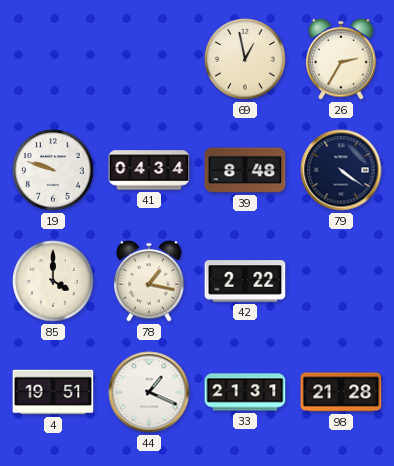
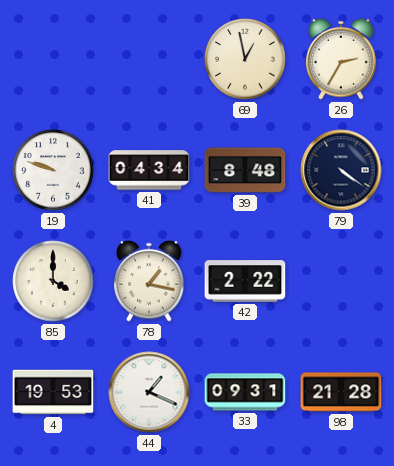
4: 19:51 -> 19:53
33: 21:31 -> 09:31
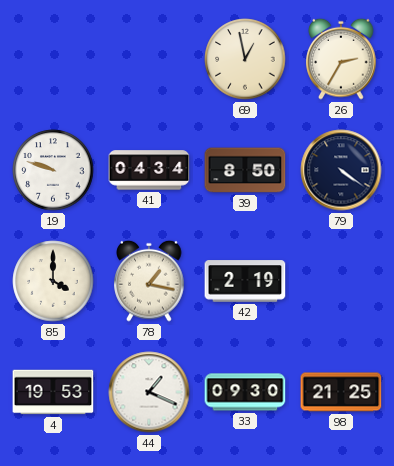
39: 8:48 -> 8:50
42: 2:22 -> 2:19
33: 09:31 -> 09:30
98: 21:28 -> 21:25
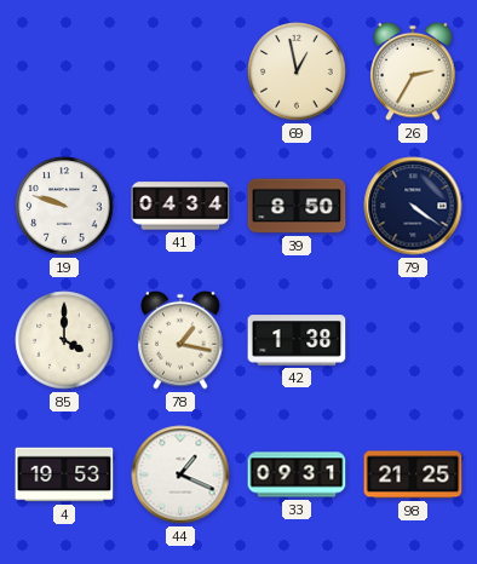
42: 2:19 -> 1:38
33: 09:30 -> 09:31
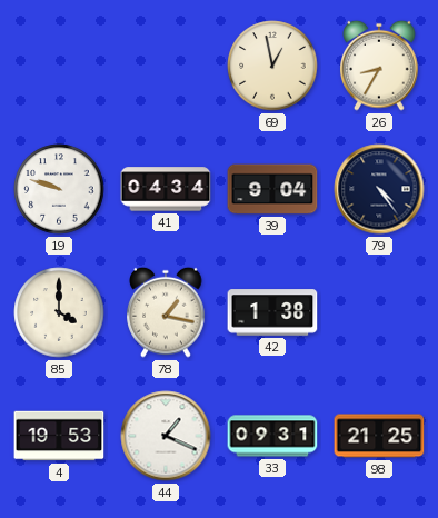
26: 2:35 -> 8:35
39: 8:50 -> 9:04
79: 4:21 -> 4:24
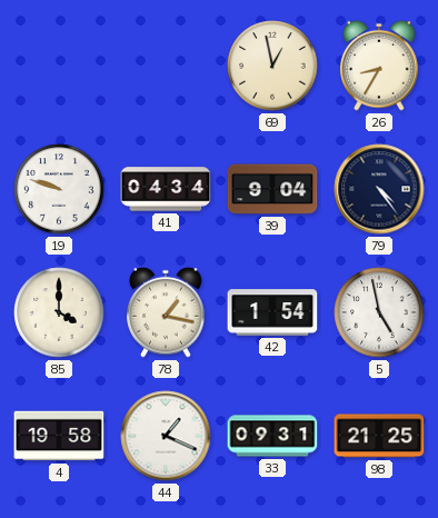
42: 1:38 -> 1:54
5: none -> 4:58
4: 19:53 -> 19:58
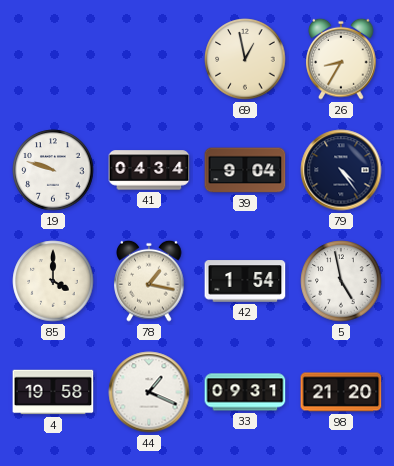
98: 21:25 -> 21:20
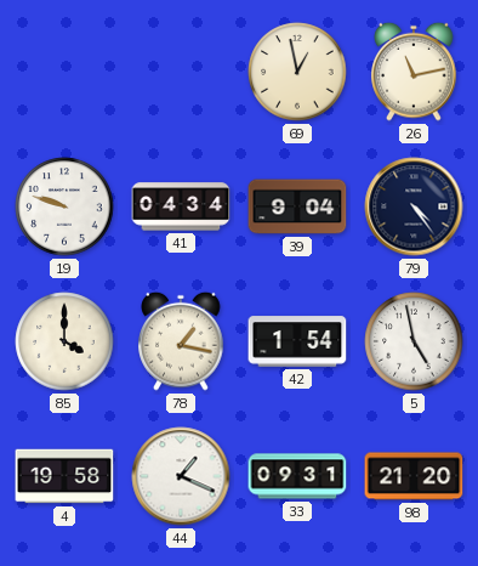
26: 8:35 -> 11:13
